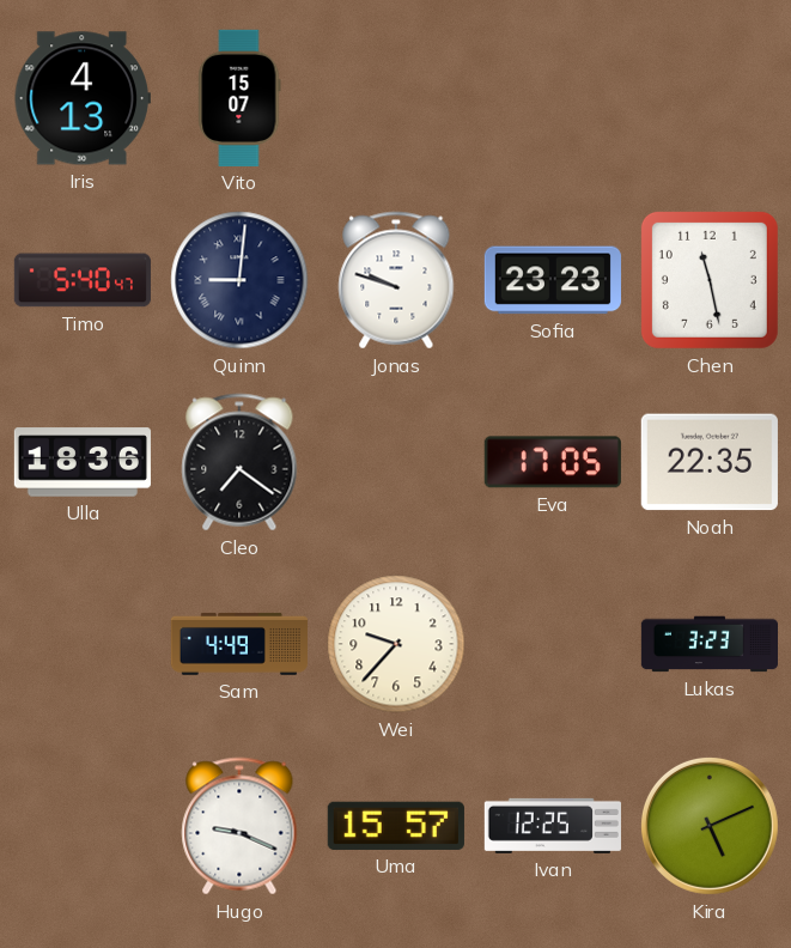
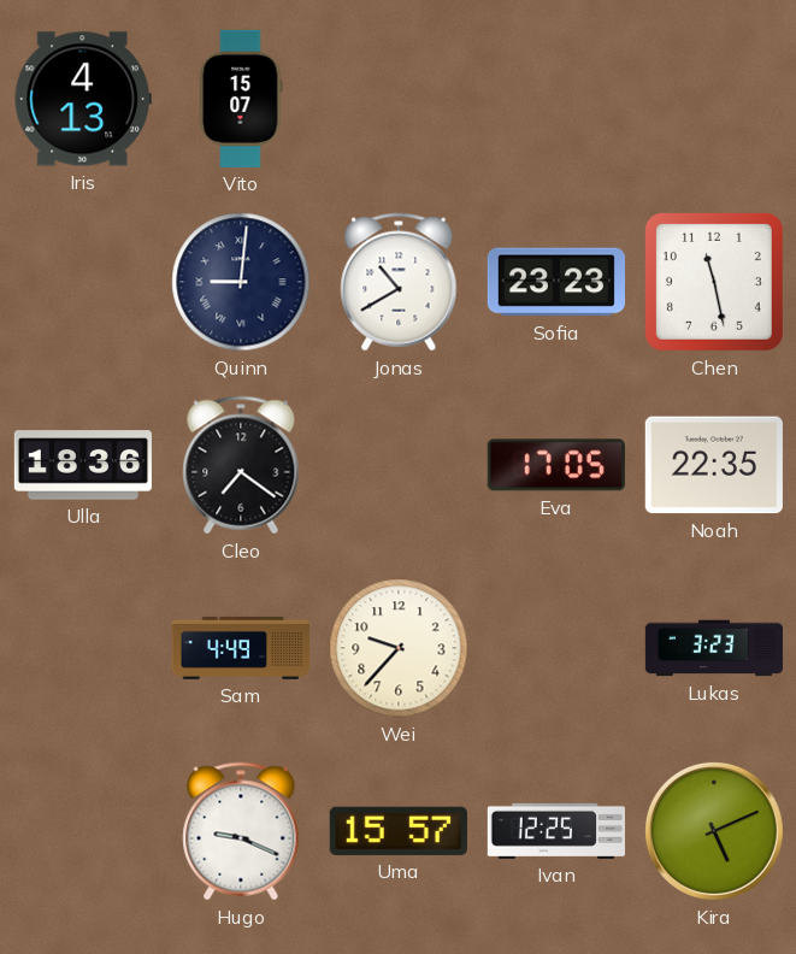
Timo: 5:40 -> none
Jonas: 9:48 -> 10:40
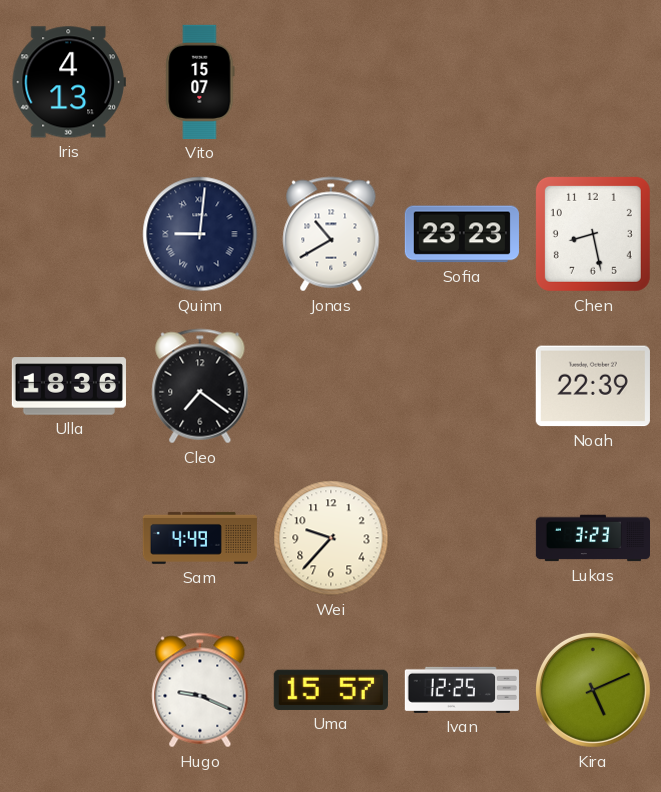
Chen: 11:28 -> 8:28
Eva: 17:05 -> none
Noah: 22:35 -> 22:39
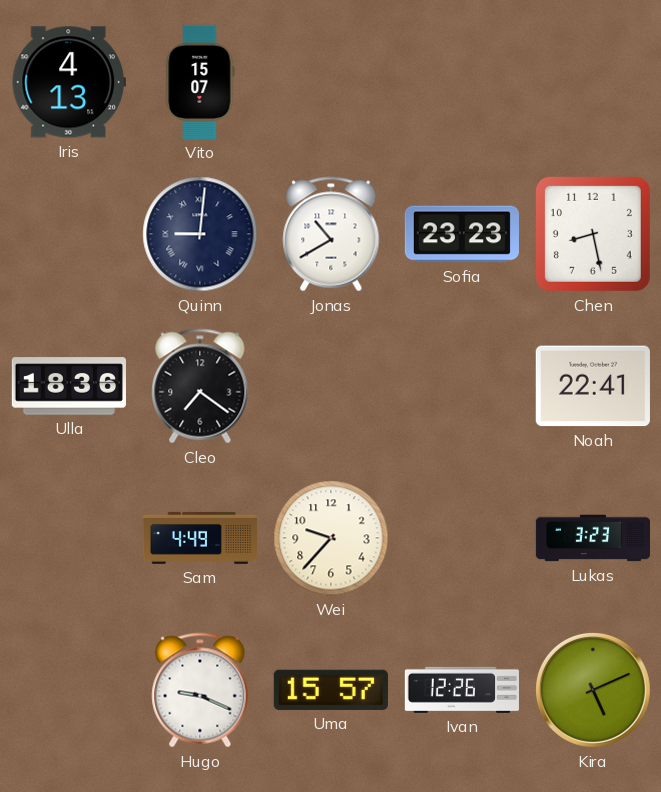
Noah: 22:39 -> 22:41
Ivan: 12:25 -> 12:26
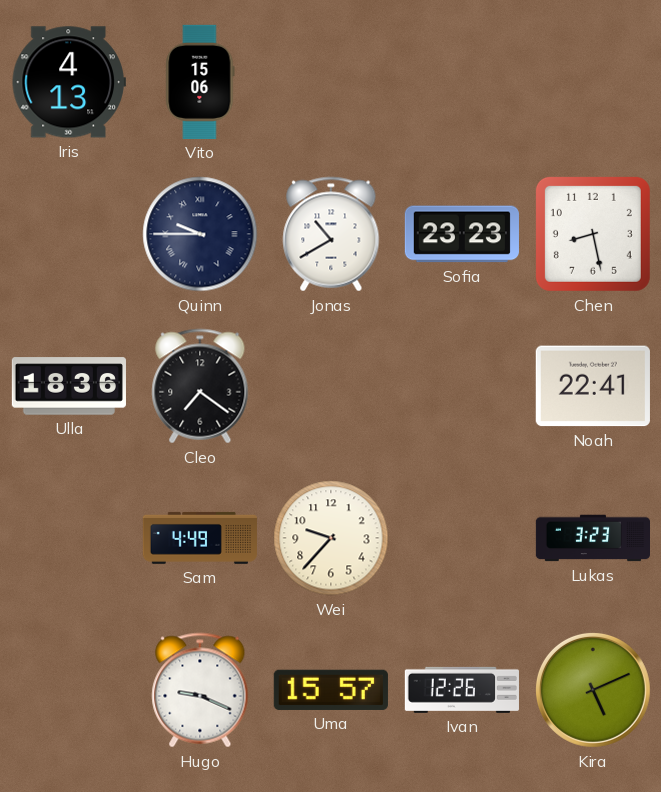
Vito: 15:07 -> 15:06
Quinn: 9:01 -> 9:45
